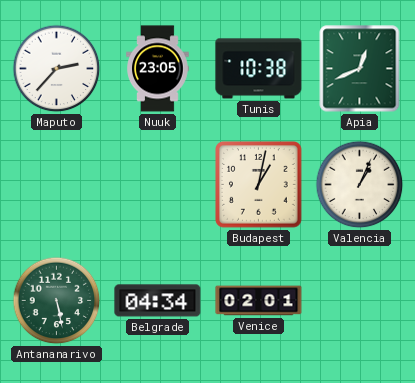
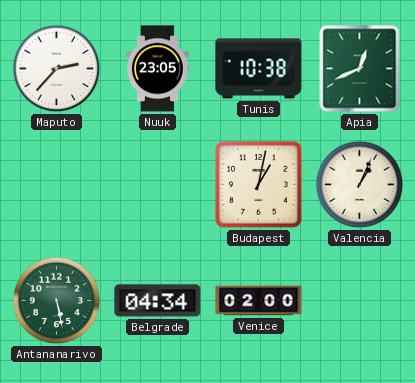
Venice: 02:01 -> 02:00
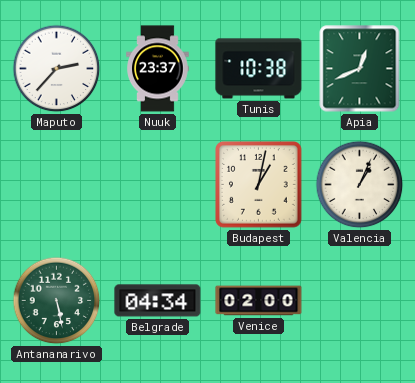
Nuuk: 23:05 -> 23:37
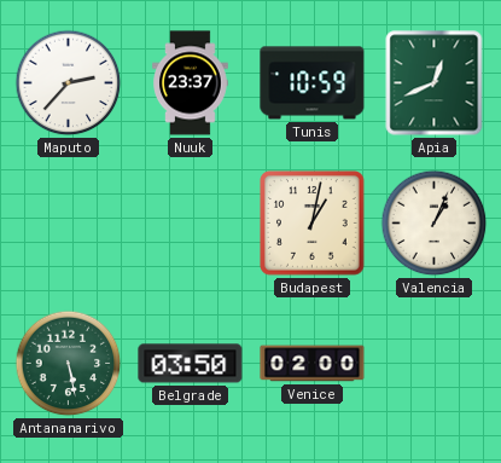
Tunis: 10:38 -> 10:59
Belgrade: 04:34 -> 03:50
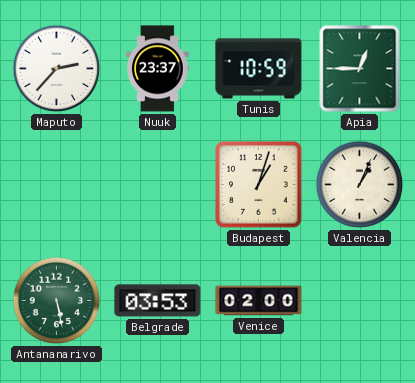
Apia: 12:41 -> 12:45
Budapest: 1:02 -> 1:03
Belgrade: 03:50 -> 03:53
